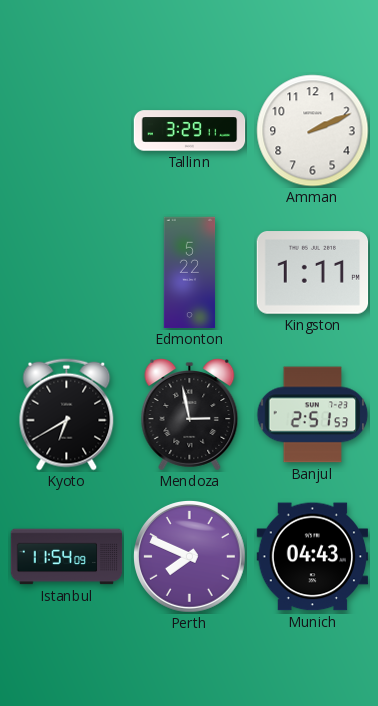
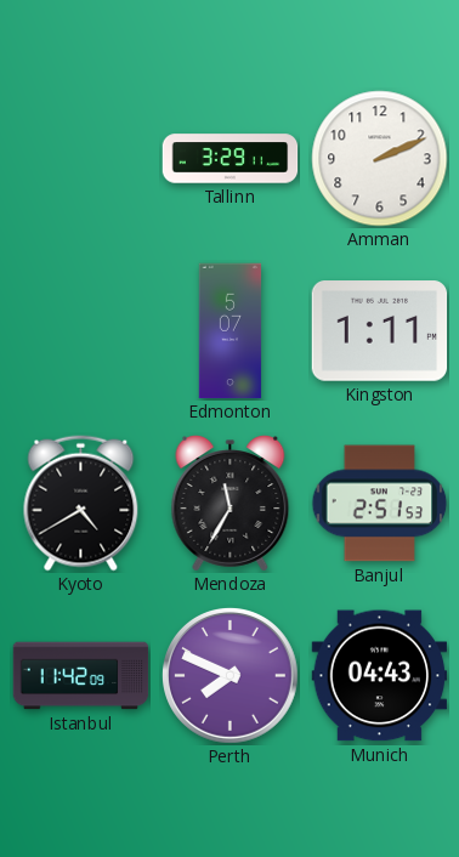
Edmonton: 5:22 -> 5:07
Kyoto: 6:40 -> 4:40
Mendoza: 2:58 -> 11:35
Istanbul: 11:54 -> 11:42
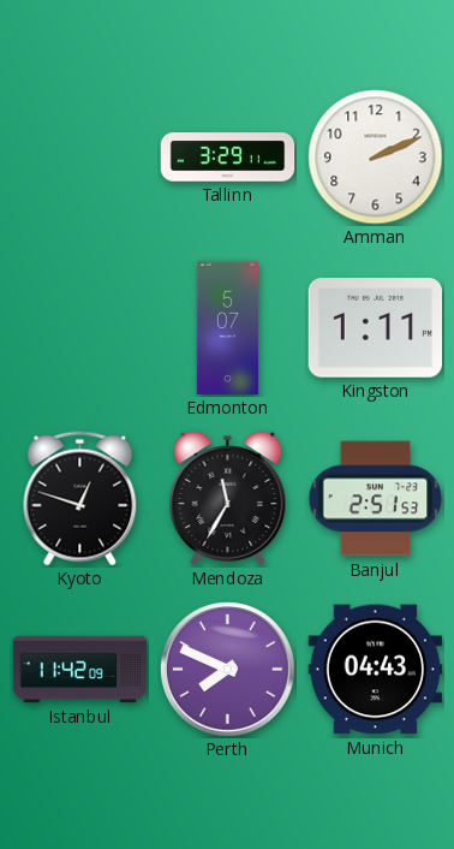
Kyoto: 4:40 -> 12:48
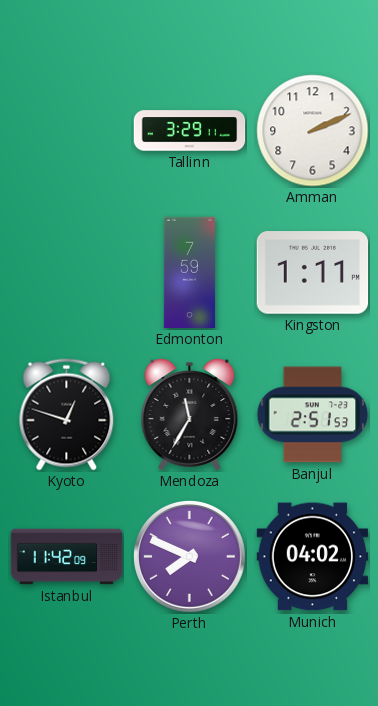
Edmonton: 5:07 -> 7:59
Munich: 04:43 -> 04:02
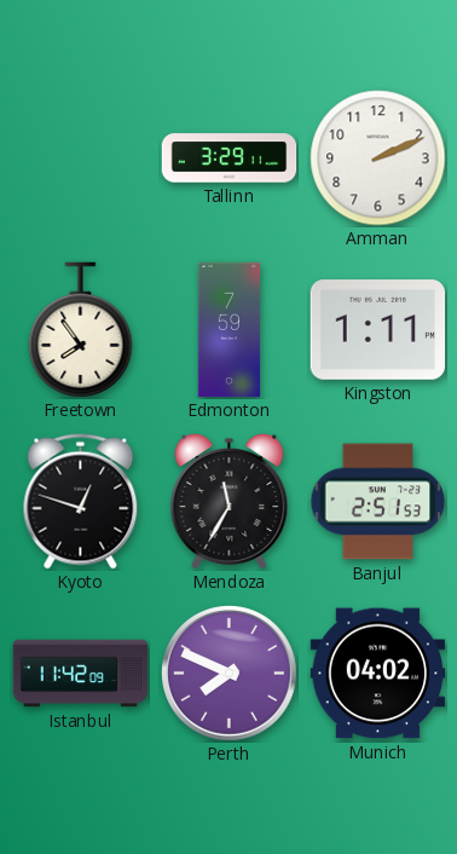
Freetown: none -> 7:54
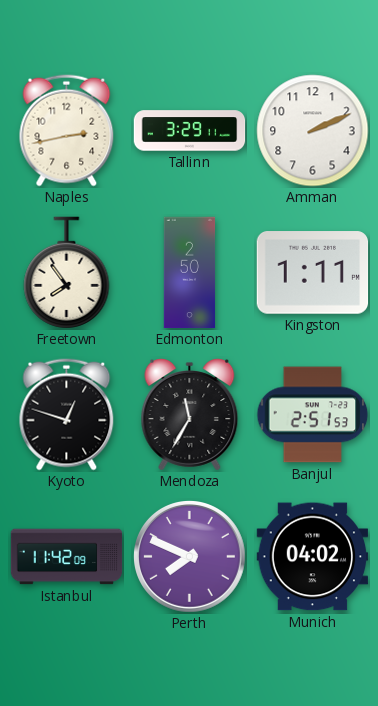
Naples: none -> 2:43
Edmonton: 7:59 -> 2:50
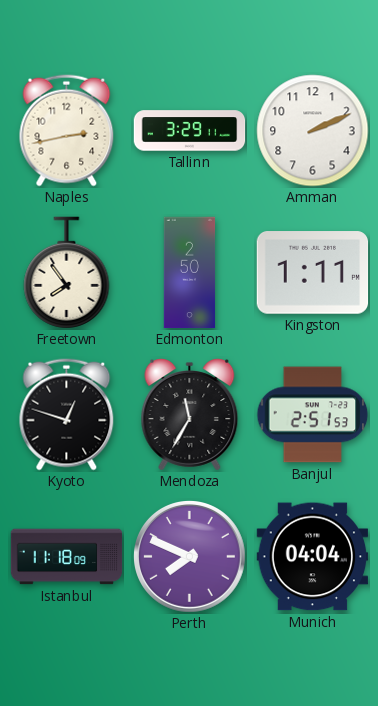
Istanbul: 11:42 -> 11:18
Munich: 04:02 -> 04:04
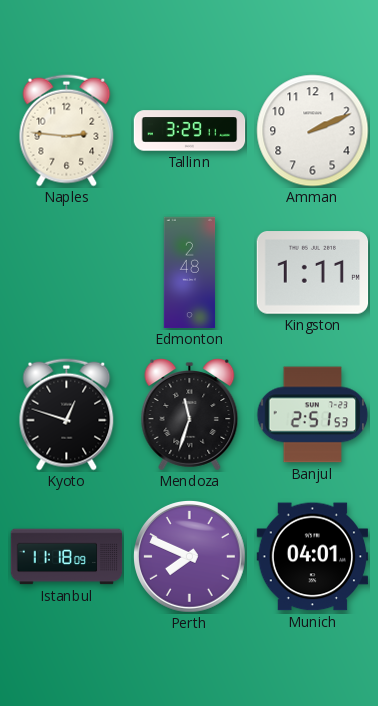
Naples: 2:43 -> 2:46
Freetown: 7:54 -> none
Edmonton: 2:50 -> 2:48
Mendoza: 11:35 -> 11:33
Munich: 04:04 -> 04:01
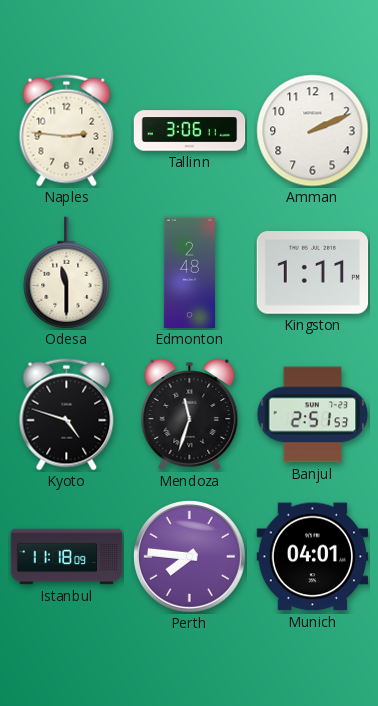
Tallinn: 3:29 -> 3:06
Odesa: none -> 11:30
Kyoto: 12:48 -> 4:48
Perth: 7:49 -> 7:46
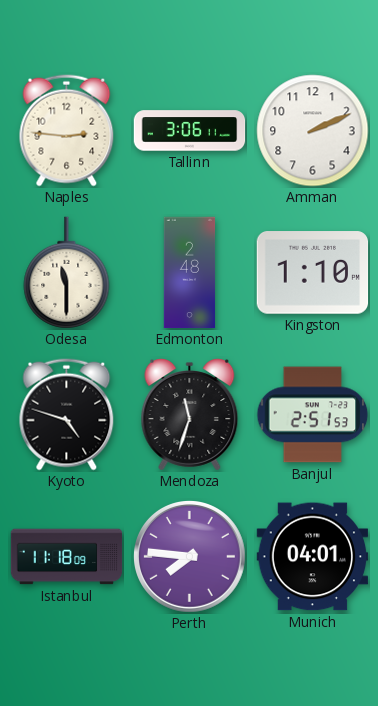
Kingston: 1:11 -> 1:10
